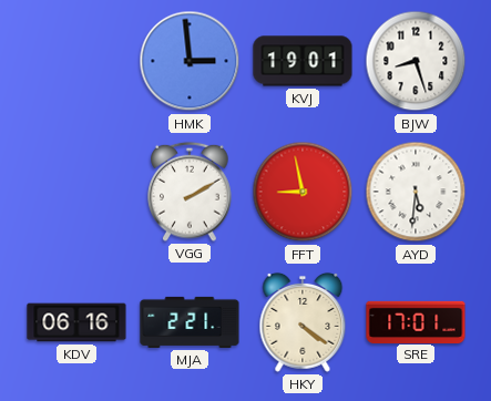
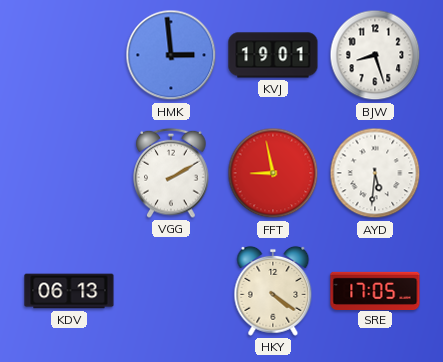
KDV: 06:16 -> 06:13
MJA: 2:21 -> none
SRE: 17:01 -> 17:05
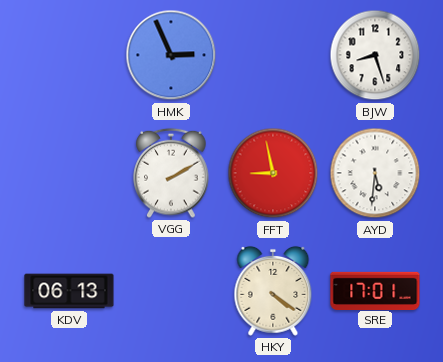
HMK: 2:59 -> 2:56
KVJ: 19:01 -> none
SRE: 17:05 -> 17:01
